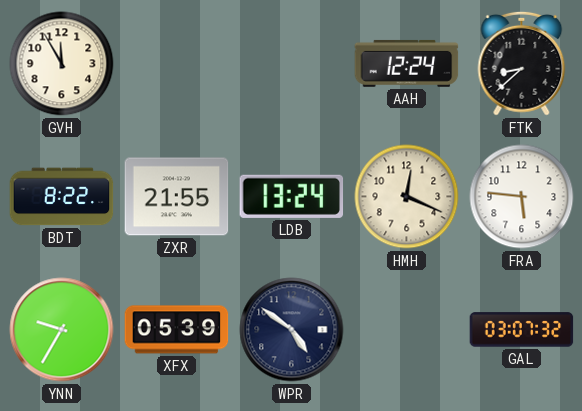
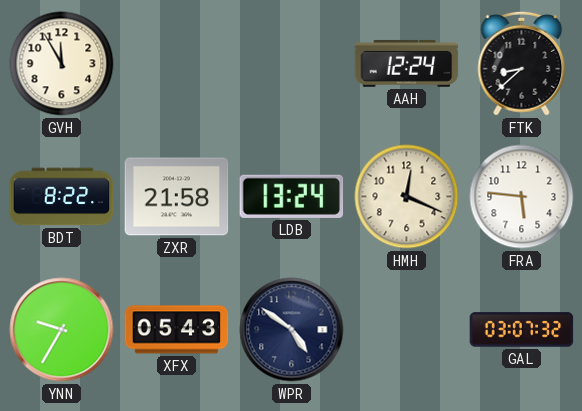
ZXR: 21:55 -> 21:58
XFX: 05:39 -> 05:43
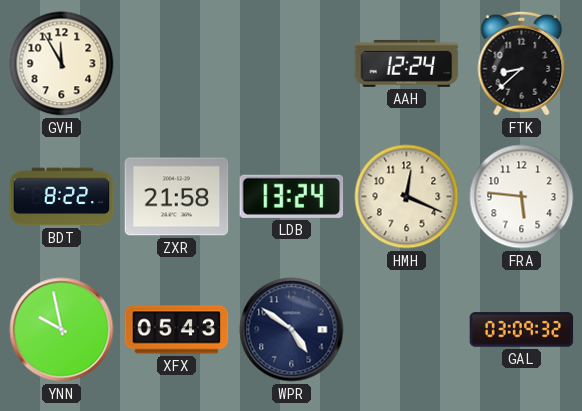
YNN: 9:35 -> 9:58
GAL: 03:07 -> 03:09
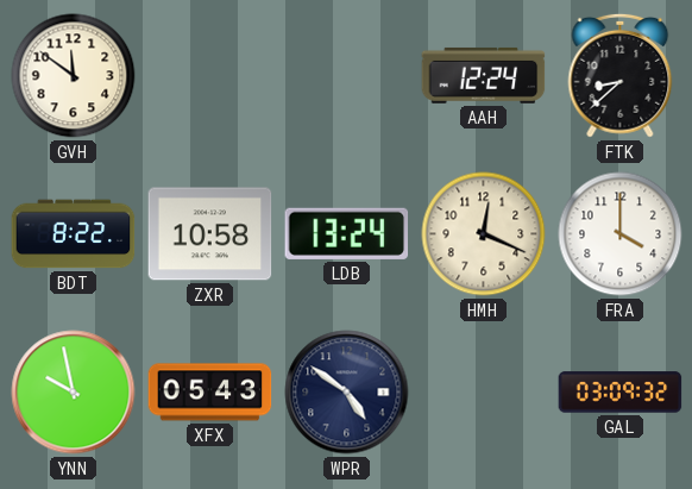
GVH: 11:55 -> 11:51
ZXR: 21:58 -> 10:58
FRA: 5:46 -> 4:00
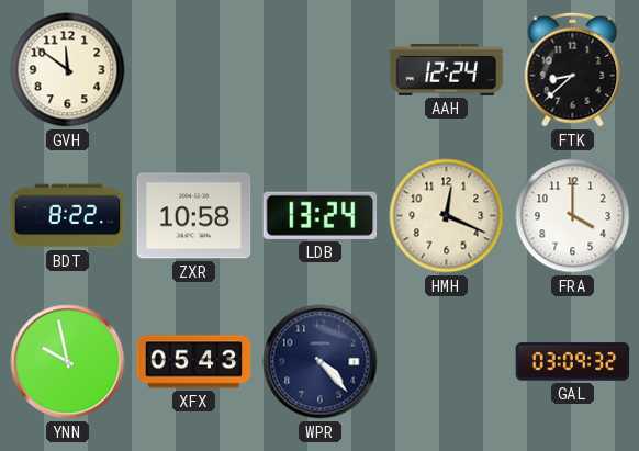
WPR: 4:51 -> 4:23
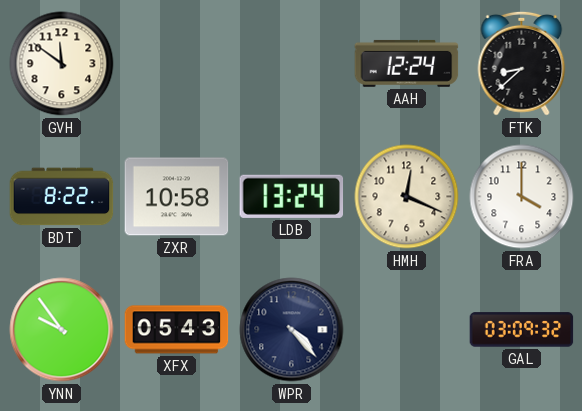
YNN: 9:58 -> 9:54
